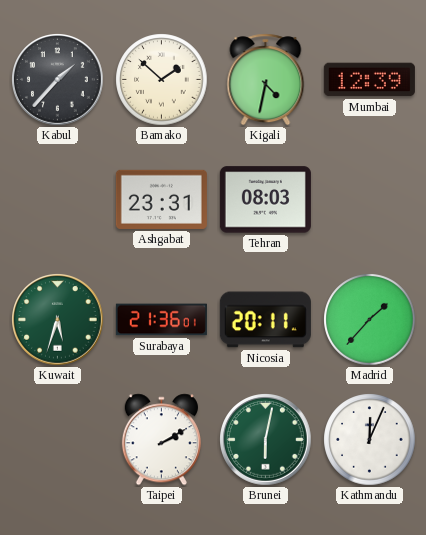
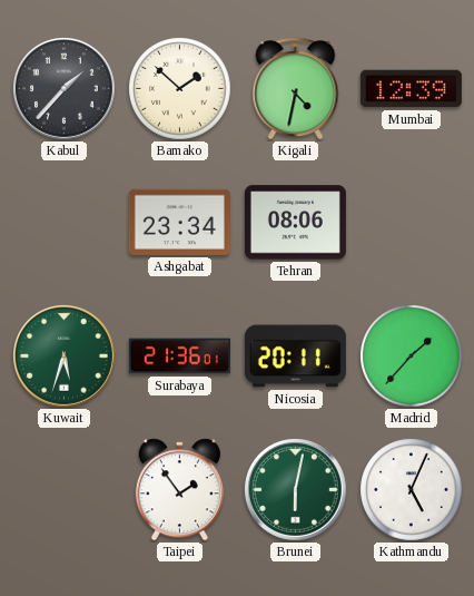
Ashgabat: 23:31 -> 23:34
Tehran: 08:03 -> 08:06
Taipei: 2:10 -> 1:54
Kathmandu: 12:04 -> 5:04
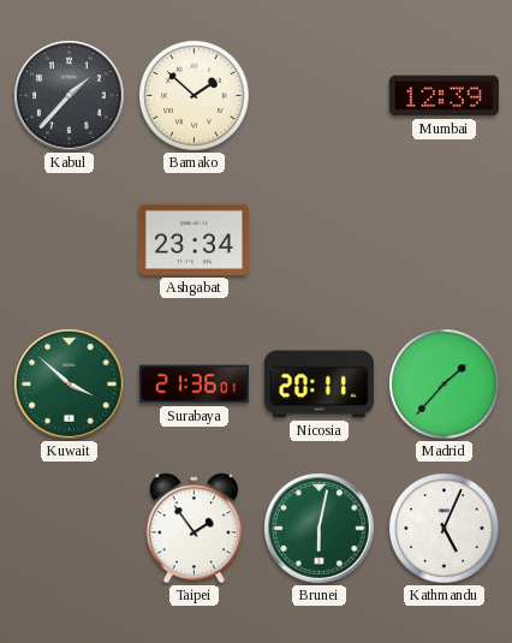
Kigali: 4:32 -> none
Tehran: 08:06 -> none
Kuwait: 5:33 -> 3:52
